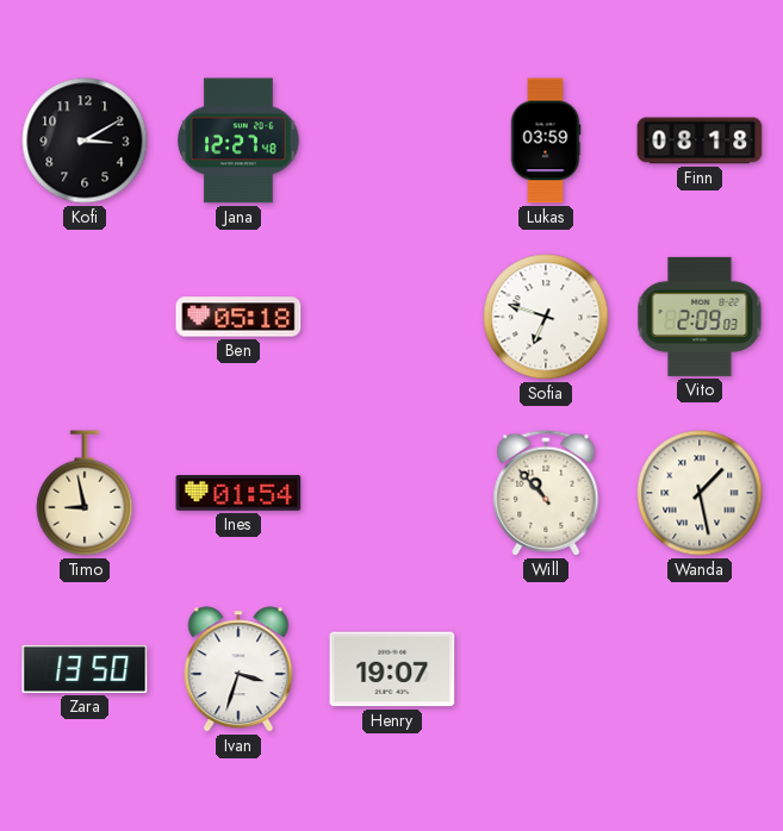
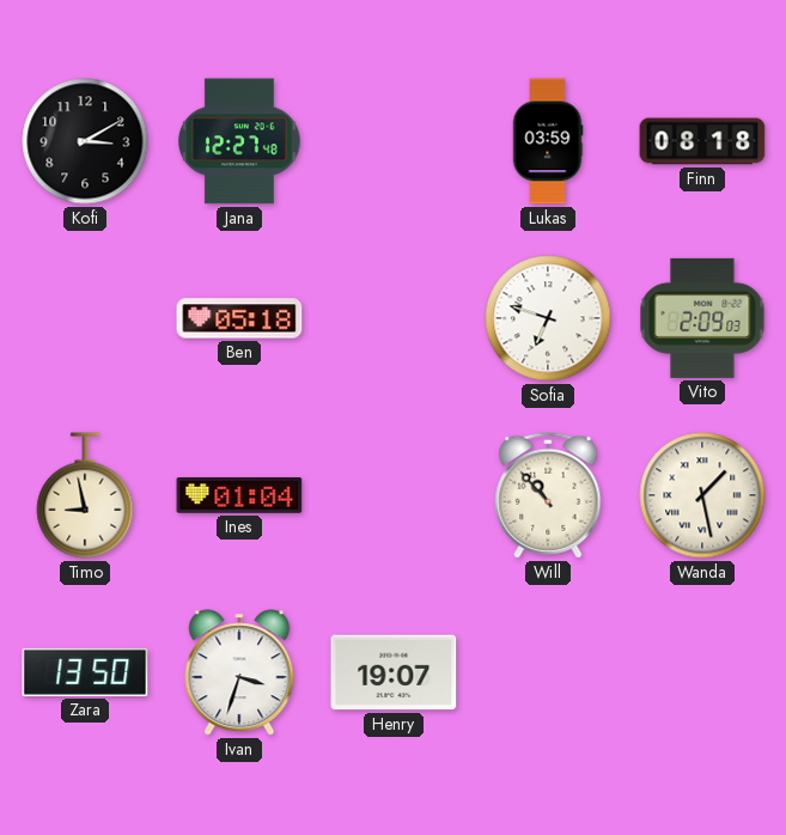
Ines: 01:54 -> 01:04
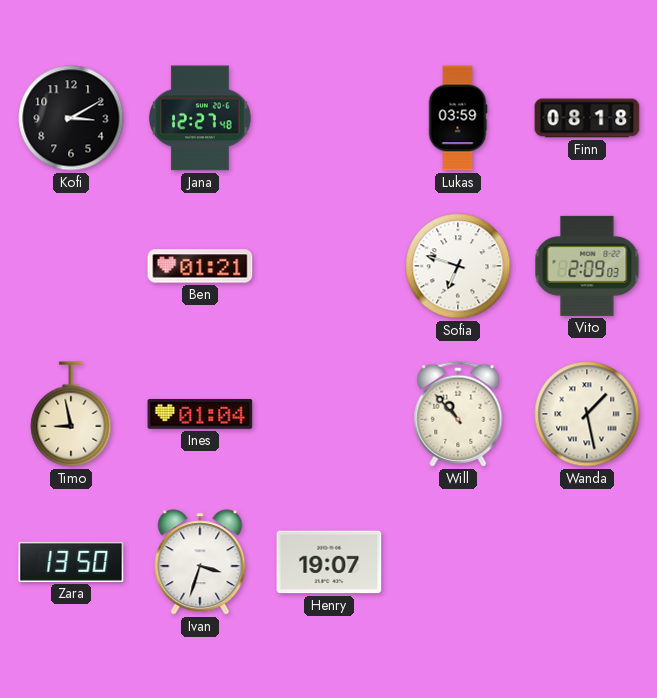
Ben: 05:18 -> 01:21
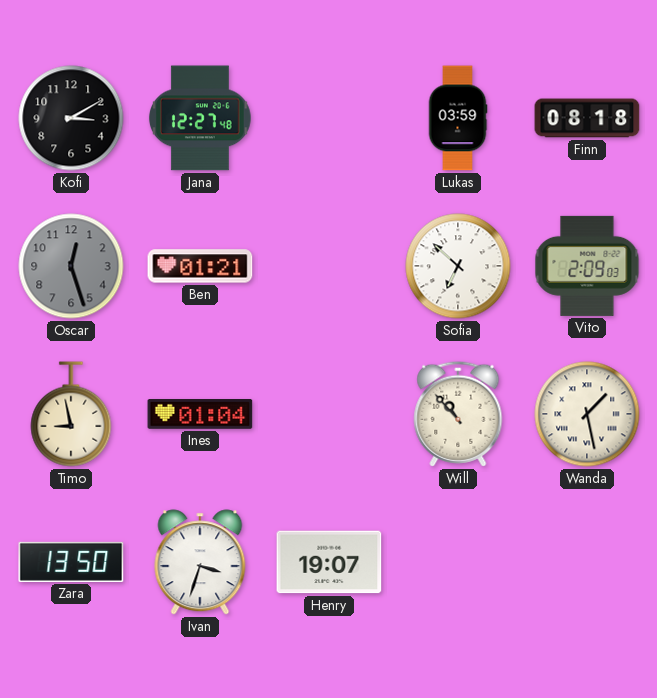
Oscar: none -> 12:27
Sofia: 6:48 -> 6:52
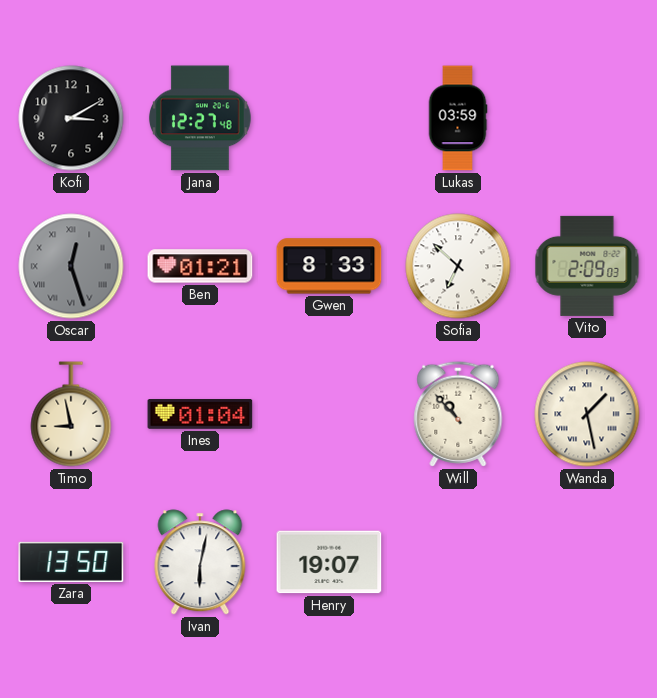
Finn: 08:18 -> none
Oscar numerals: Arabic -> Roman
Gwen: none -> 8:33
Ivan: 3:33 -> 6:02
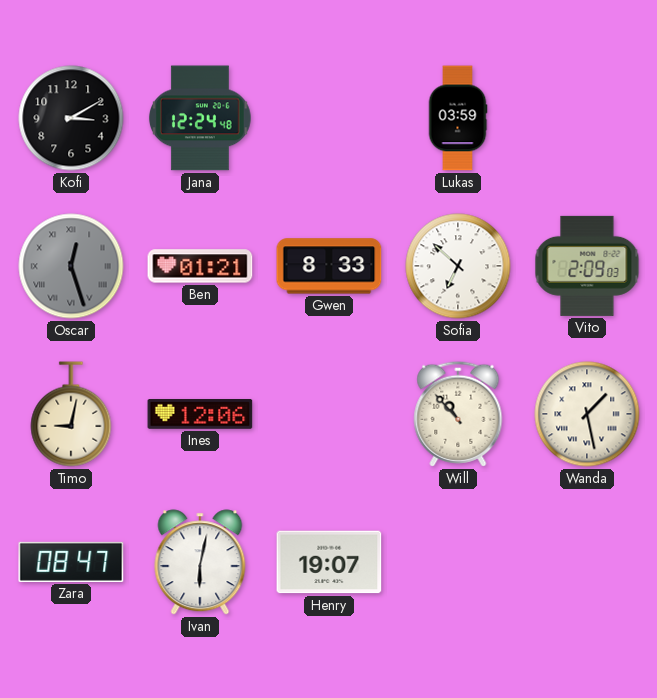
Jana: 12:27 -> 12:24
Timo: 8:58 -> 9:02
Ines: 01:04 -> 12:06
Zara: 13:50 -> 08:47
